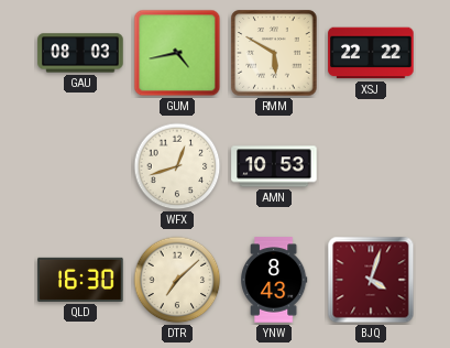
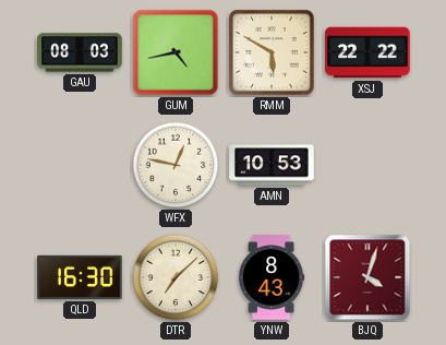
WFX: 12:42 -> 12:47
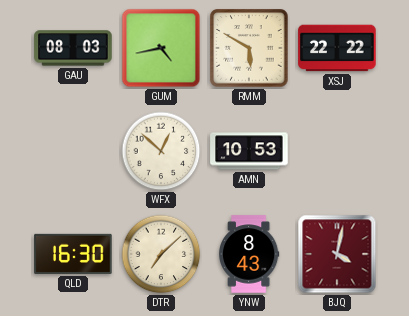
WFX: 12:47 -> 12:52
BJQ: 4:03 -> 4:02
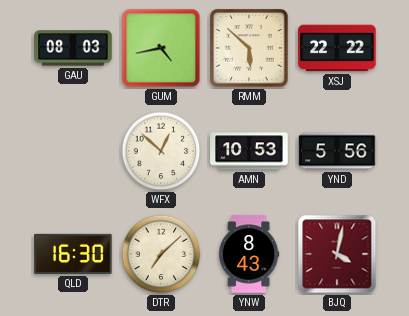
RMM: 5:50 -> 5:52
YND: none -> 5:56
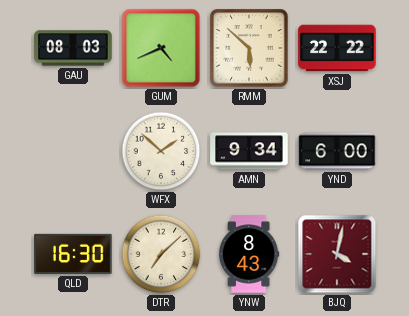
GUM: 4:43 -> 4:41
WFX: 12:52 -> 1:52
AMN: 10:53 -> 9:34
YND: 5:56 -> 6:00
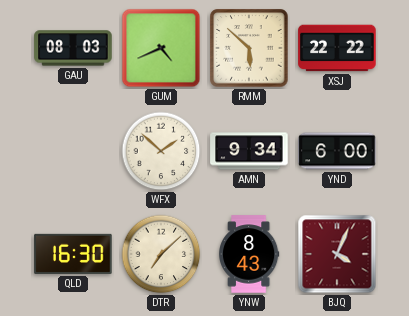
BJQ: 4:02 -> 4:04
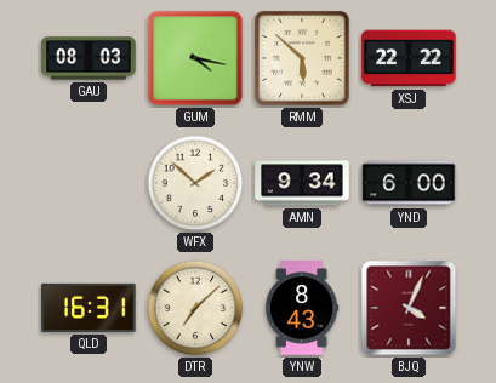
GUM: 4:41 -> 4:17
QLD: 16:30 -> 16:31
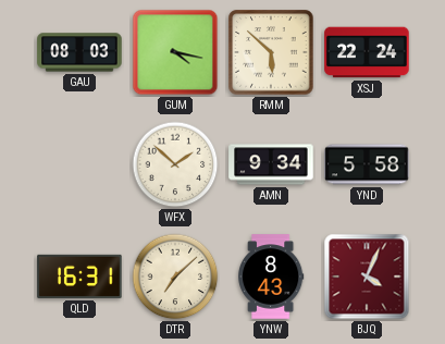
XSJ: 22:22 -> 22:24
YND: 6:00 -> 5:58
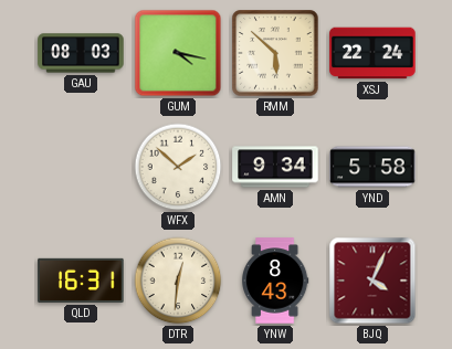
DTR: 7:08 -> 12:31
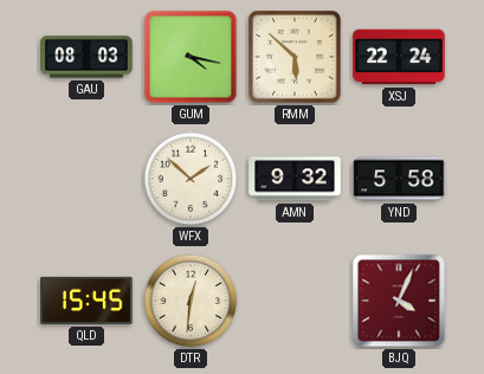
AMN: 9:34 -> 9:32
QLD: 16:31 -> 15:45
YNW: 8:43 -> none
